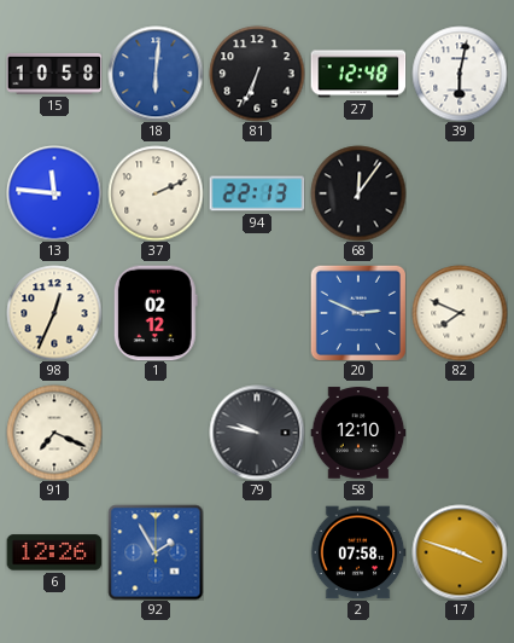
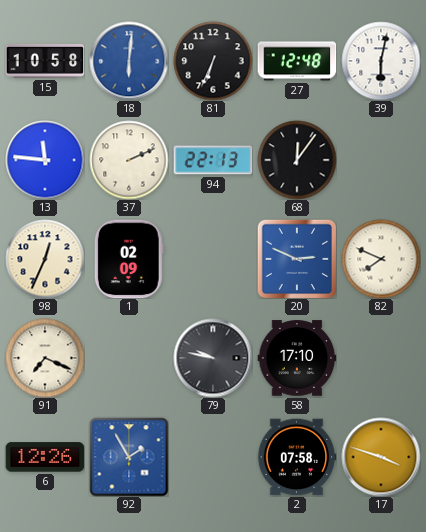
1: 02:12 -> 02:09
58: 12:10 -> 17:10
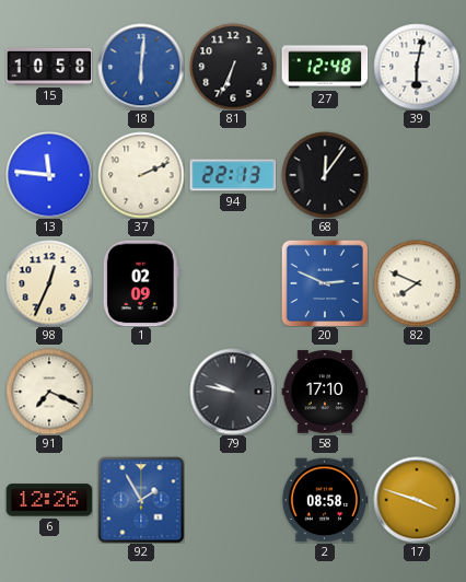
2: 07:58 -> 08:58
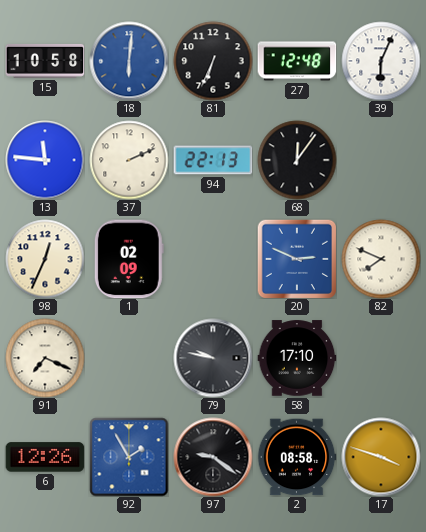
39: 6:02 -> 6:04
97: none -> 9:21
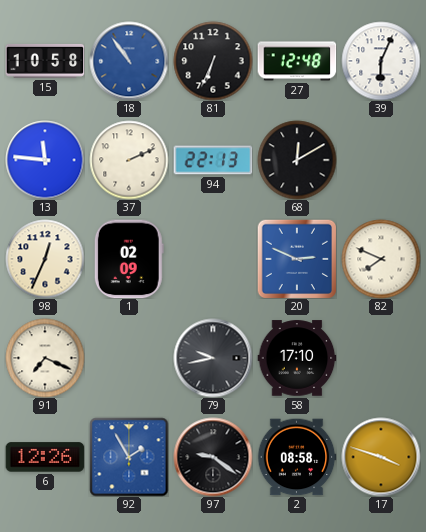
18: 6:01 -> 10:54
68: 12:06 -> 12:10
79: 9:47 -> 9:43
